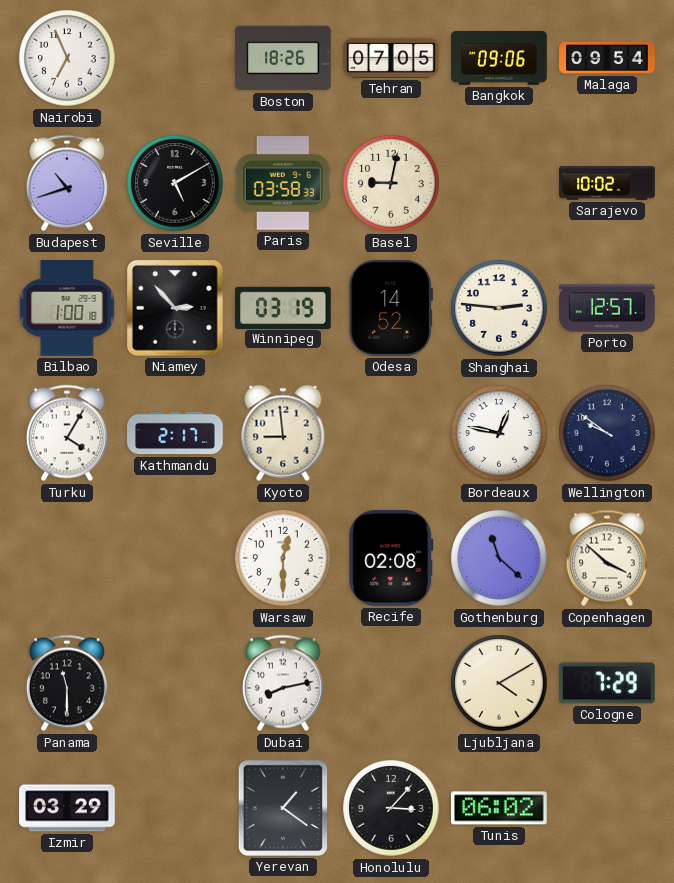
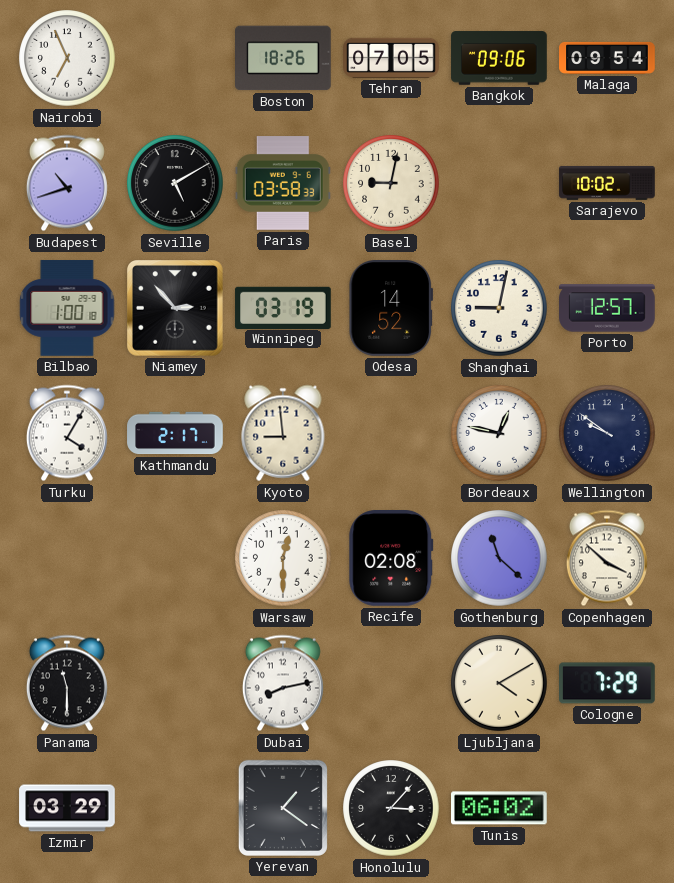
Shanghai: 2:46 -> 9:02
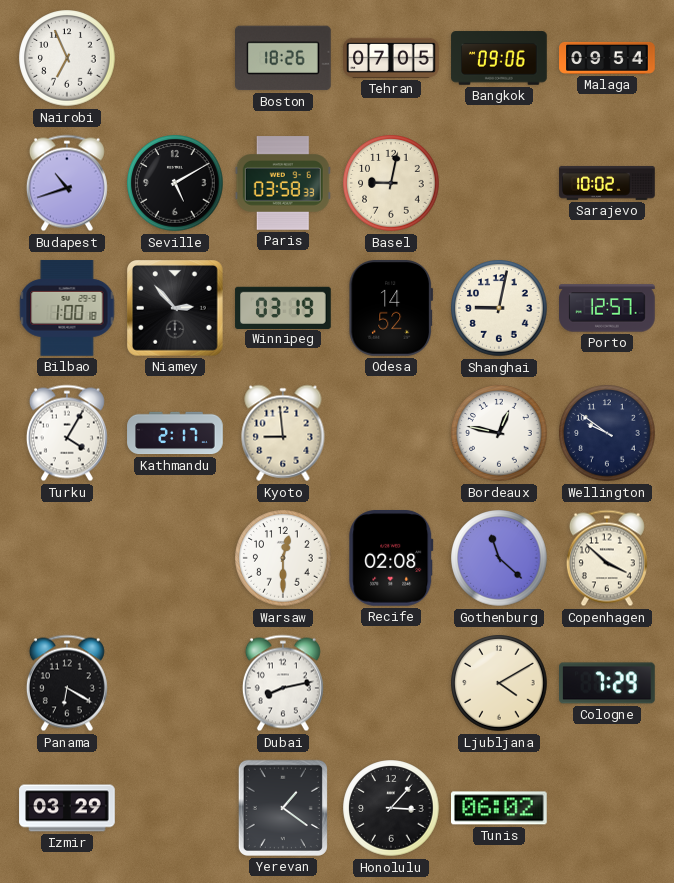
Panama: 11:30 -> 6:20
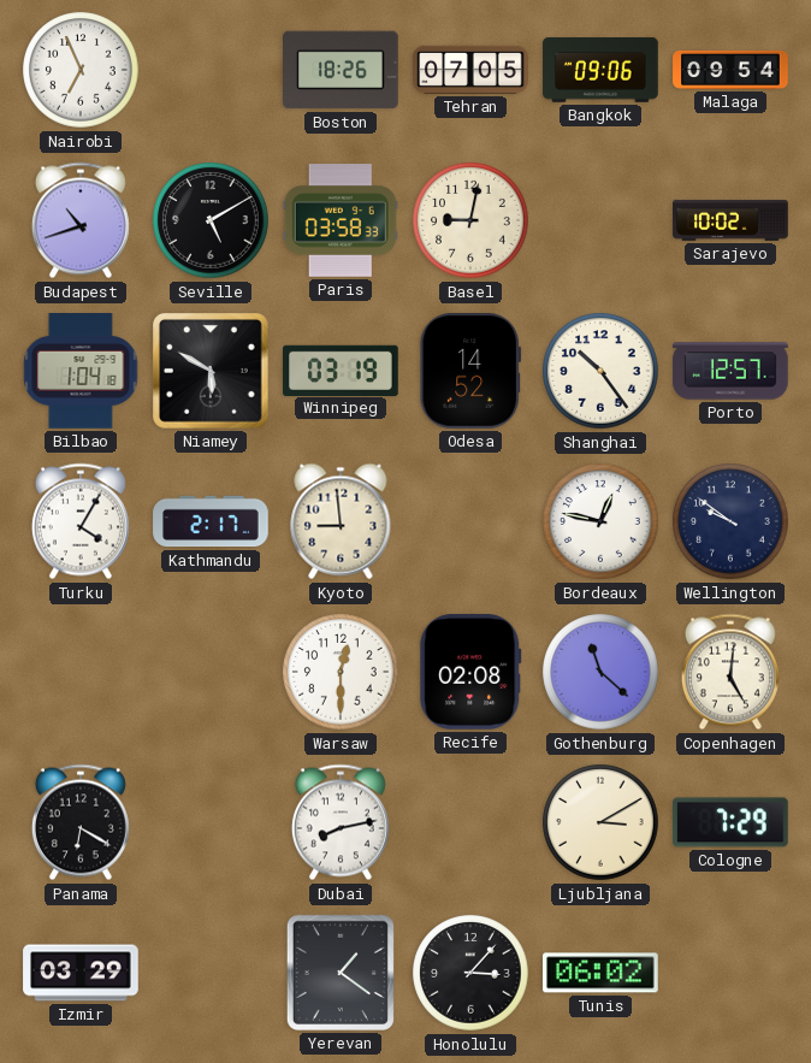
Bilbao: 1:00 -> 1:04
Niamey: 2:53 -> 5:50
Shanghai: 9:02 -> 10:24
Copenhagen: 3:52 -> 5:01
Ljubljana: 4:10 -> 3:10
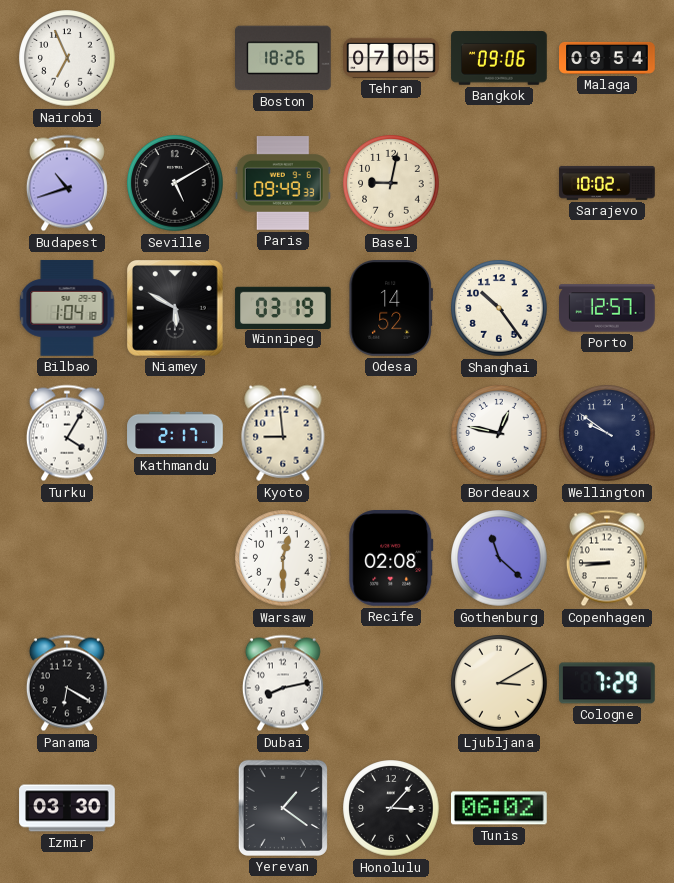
Paris: 03:58 -> 09:49
Copenhagen: 5:01 -> 8:45
Izmir: 03:29 -> 03:30
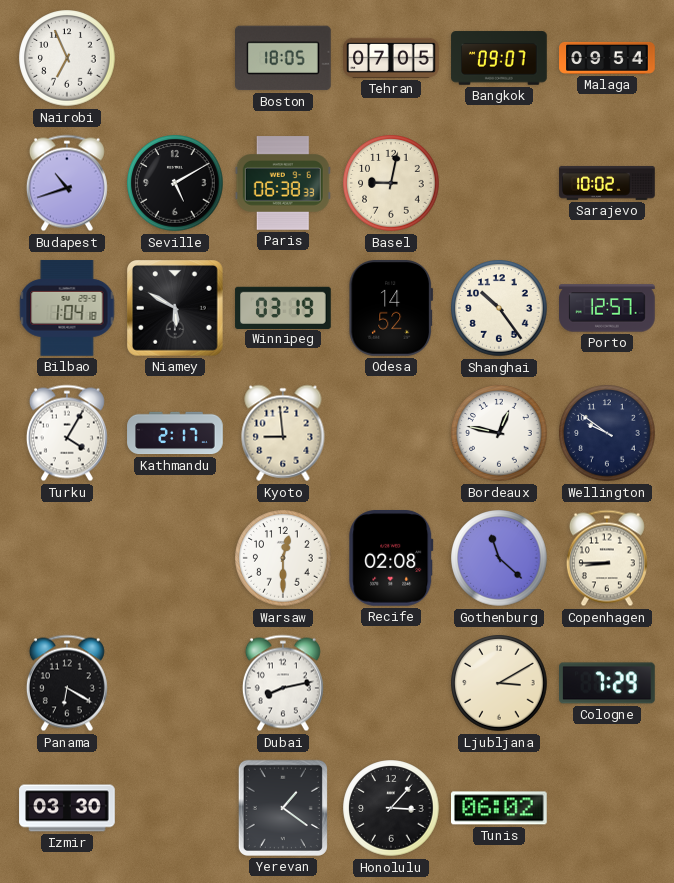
Boston: 18:26 -> 18:05
Bangkok: 09:06 -> 09:07
Paris: 09:49 -> 06:38
